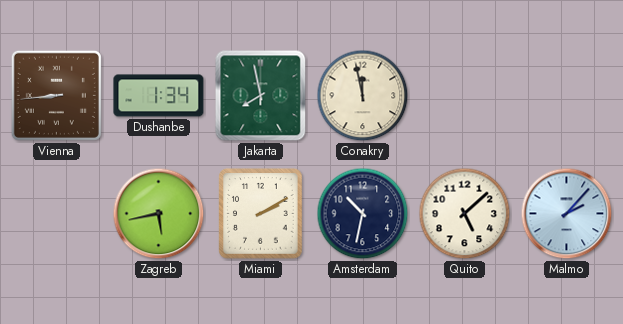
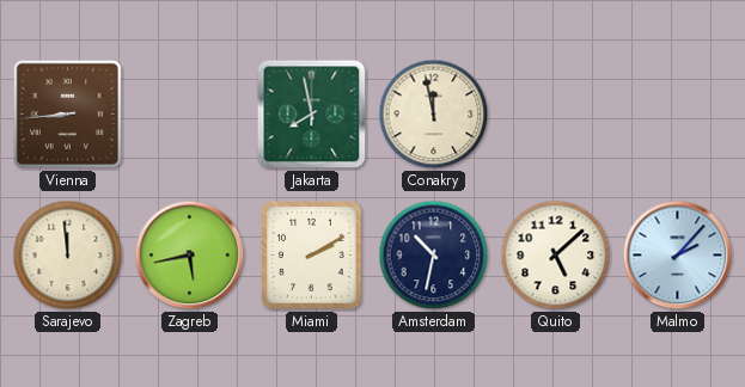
Dushanbe: 1:34 -> none
Sarajevo: none -> 11:59
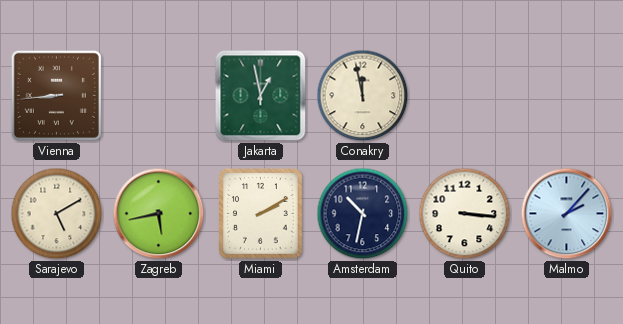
Jakarta: 7:58 -> 12:58
Sarajevo: 11:59 -> 5:10
Quito: 5:08 -> 3:16
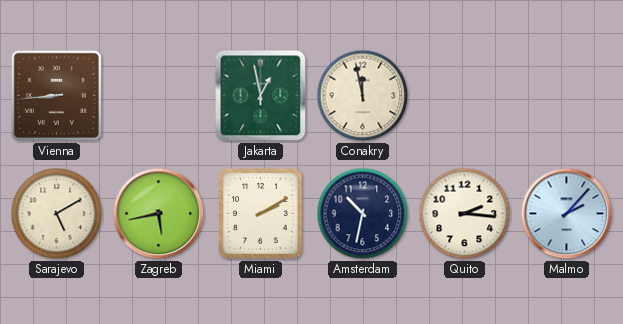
Quito: 3:16 -> 2:16
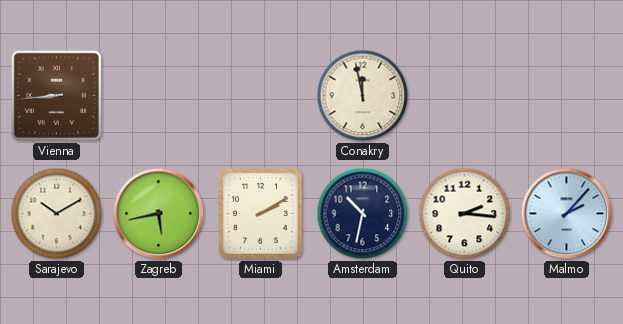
Jakarta: 12:58 -> none
Sarajevo: 5:10 -> 10:10
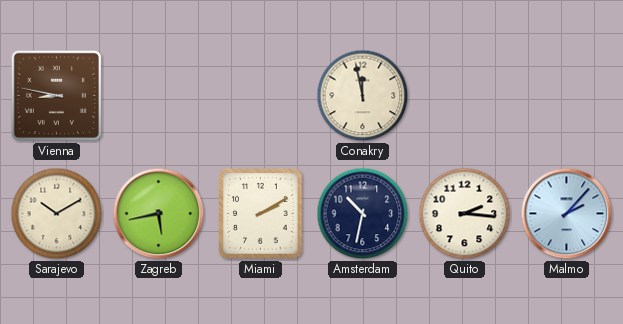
Vienna: 8:44 -> 8:47
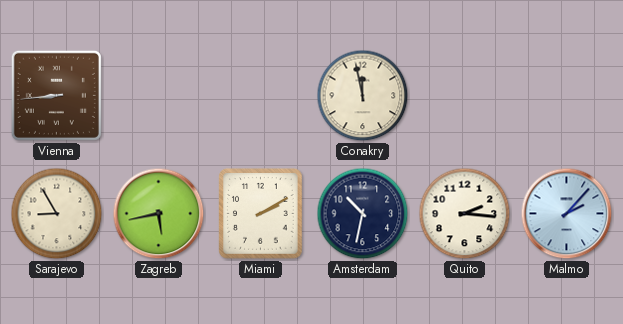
Vienna: 8:47 -> 8:44
Sarajevo: 10:10 -> 8:55
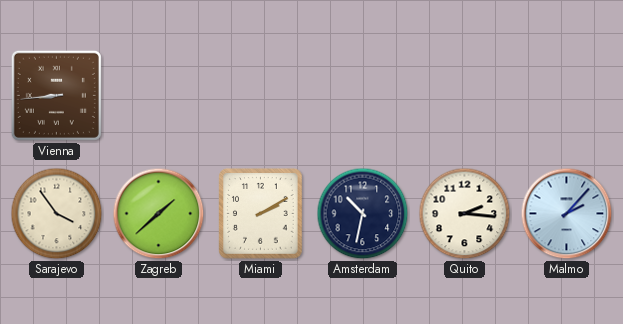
Conakry: 11:58 -> none
Sarajevo: 8:55 -> 3:54
Zagreb: 5:43 -> 1:38
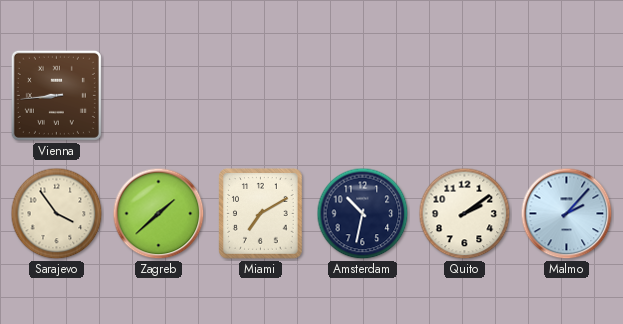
Miami: 2:10 -> 7:10
Quito: 2:16 -> 2:09
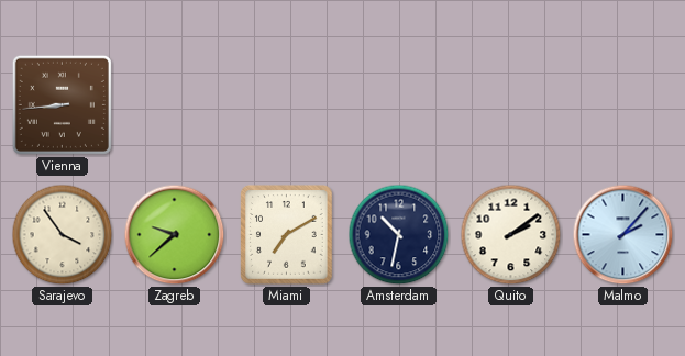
Zagreb: 1:38 -> 9:38
